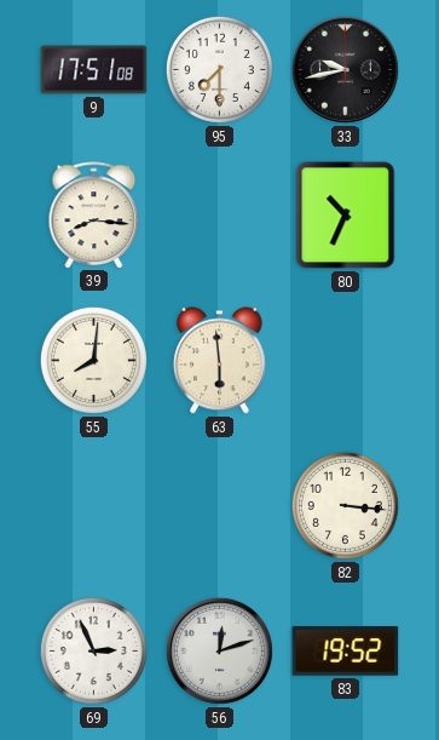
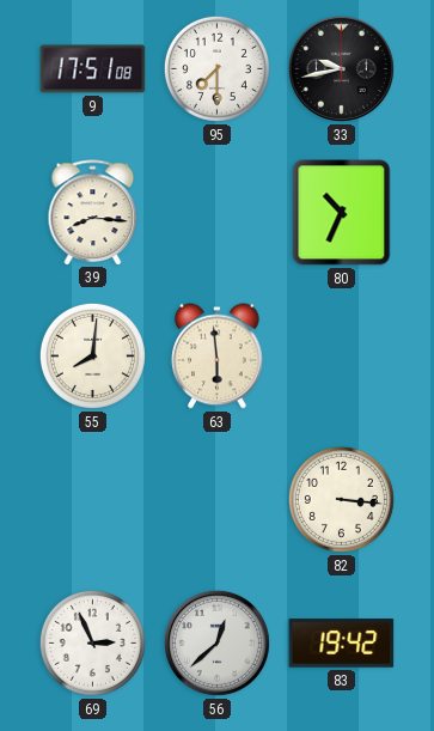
56: 12:12 -> 12:38
83: 19:52 -> 19:42
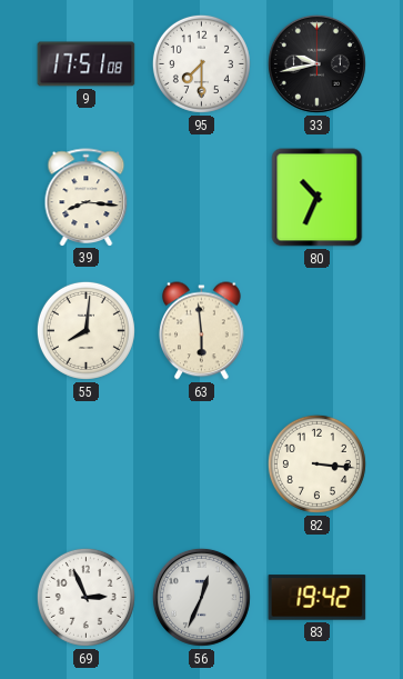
56: 12:38 -> 12:34
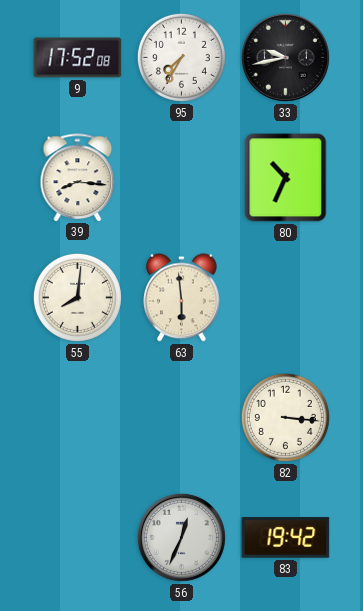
9: 17:51 -> 17:52
95: 7:30 -> 7:35
69: 2:56 -> none
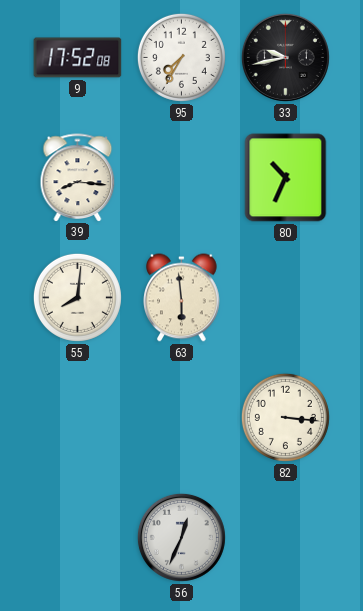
83: 19:42 -> none
